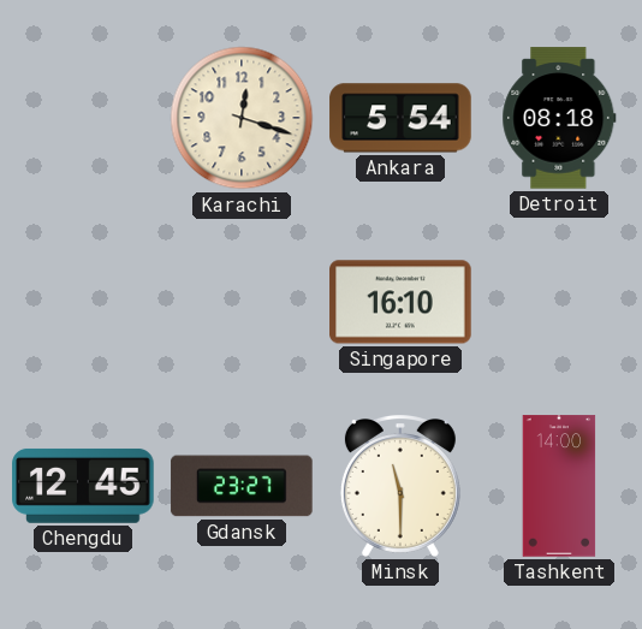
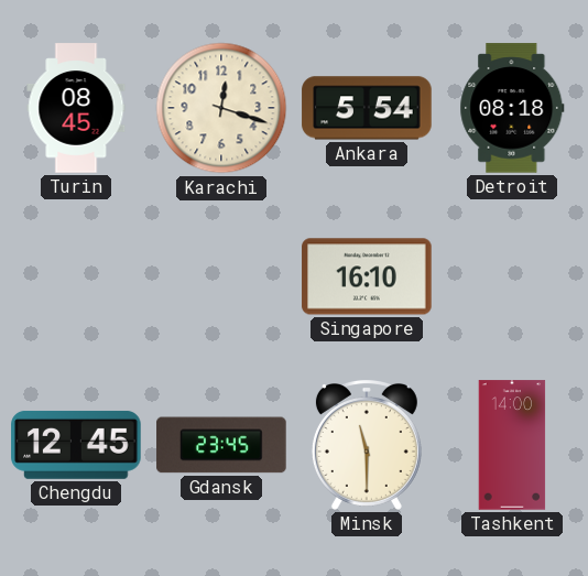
Turin: none -> 08:45
Gdansk: 23:27 -> 23:45
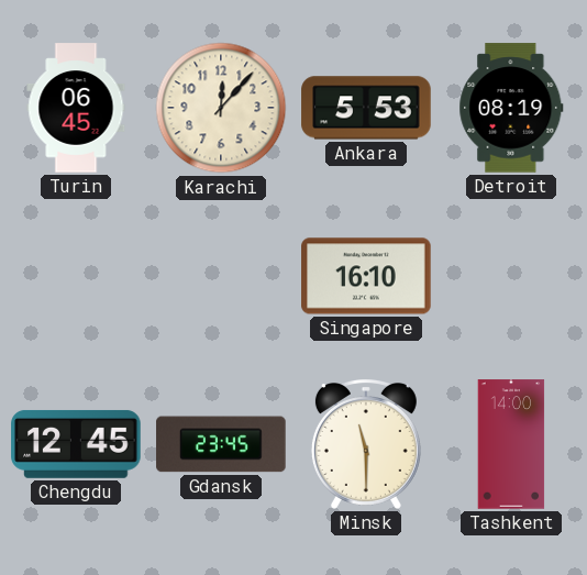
Turin: 08:45 -> 06:45
Karachi: 12:18 -> 12:07
Ankara: 5:54 -> 5:53
Detroit: 08:18 -> 08:19
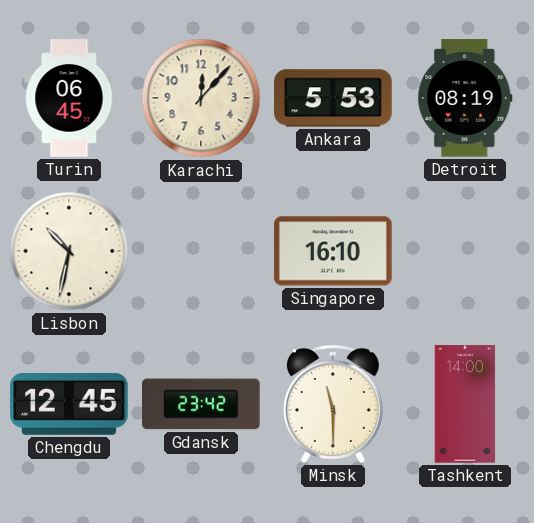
Lisbon: none -> 10:32
Gdansk: 23:45 -> 23:42
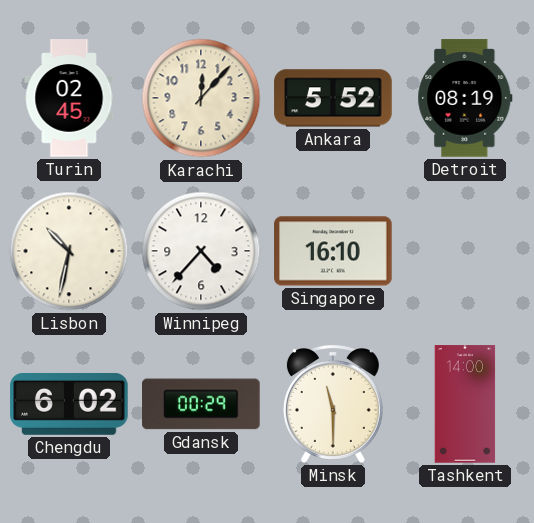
Turin: 06:45 -> 02:45
Ankara: 5:53 -> 5:52
Winnipeg: none -> 4:37
Chengdu: 12:45 -> 6:02
Gdansk: 23:42 -> 00:29
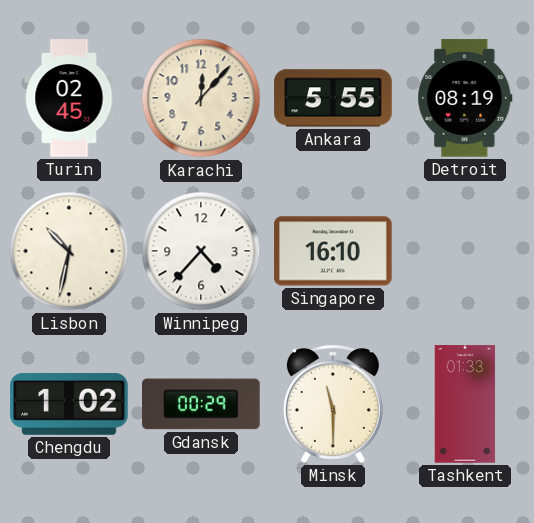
Ankara: 5:52 -> 5:55
Chengdu: 6:02 -> 1:02
Tashkent: 14:00 -> 01:33
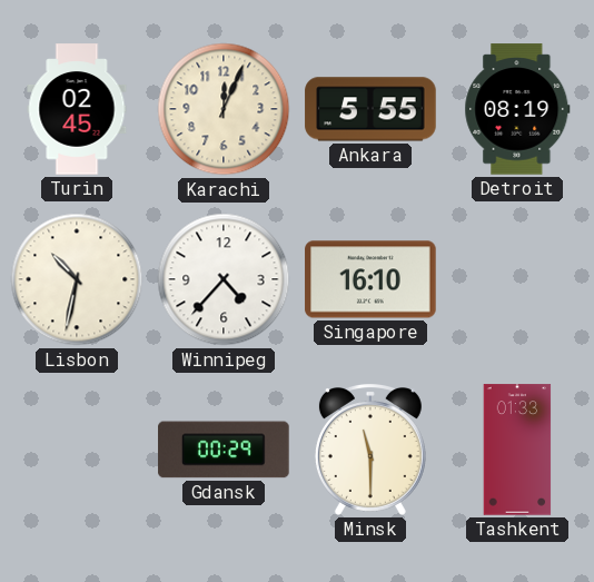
Karachi: 12:07 -> 12:04
Chengdu: 1:02 -> none
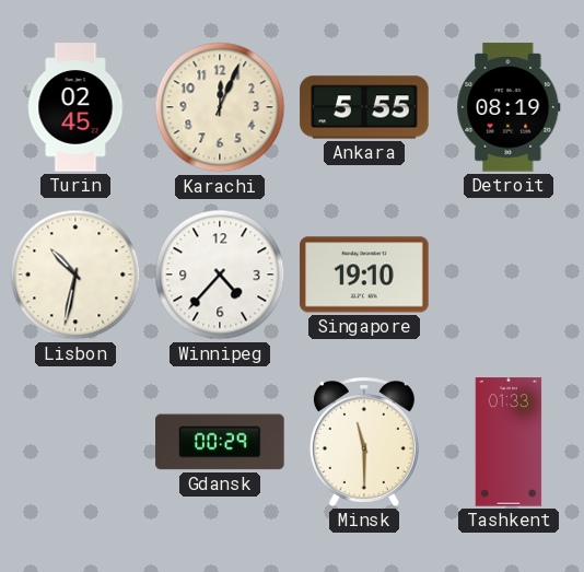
Singapore: 16:10 -> 19:10
